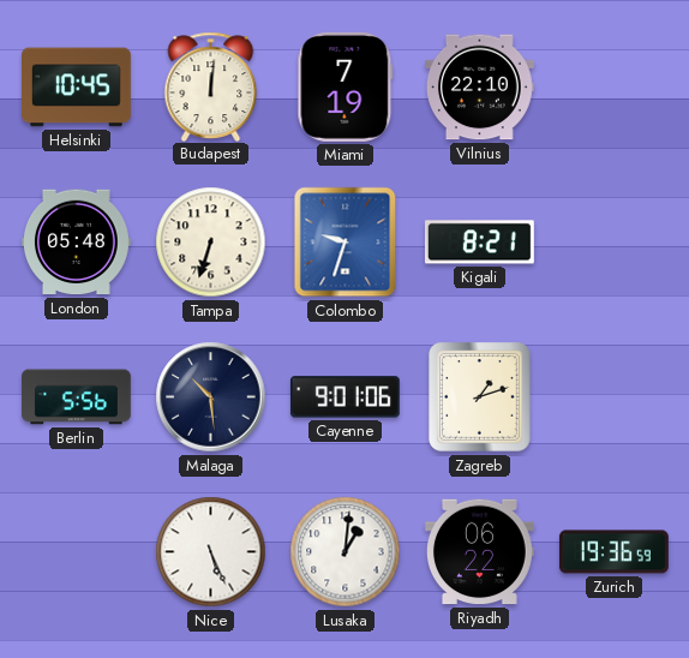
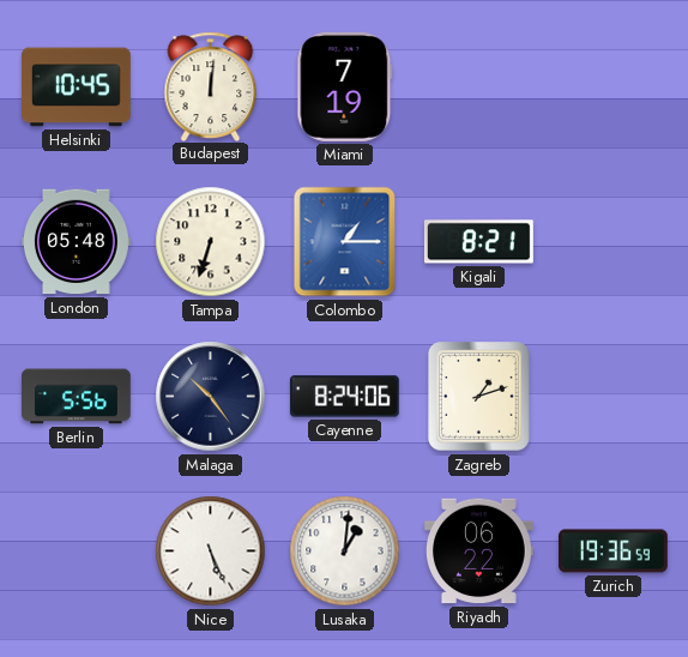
Vilnius: 22:10 -> none
Colombo: 9:33 -> 1:15
Malaga: 10:29 -> 10:24
Cayenne: 9:01 -> 8:24
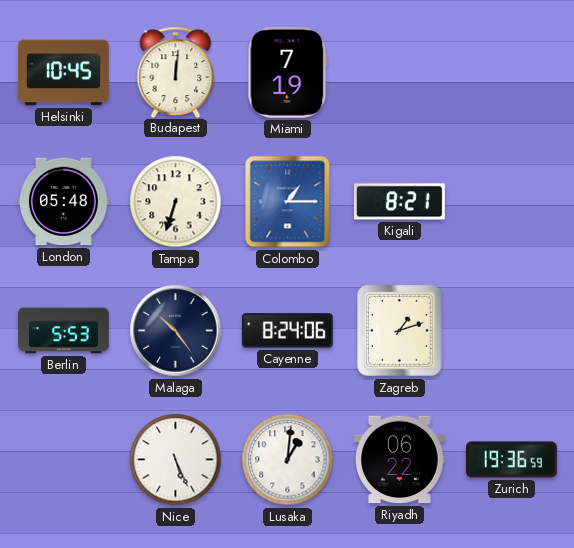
Berlin: 5:56 -> 5:53
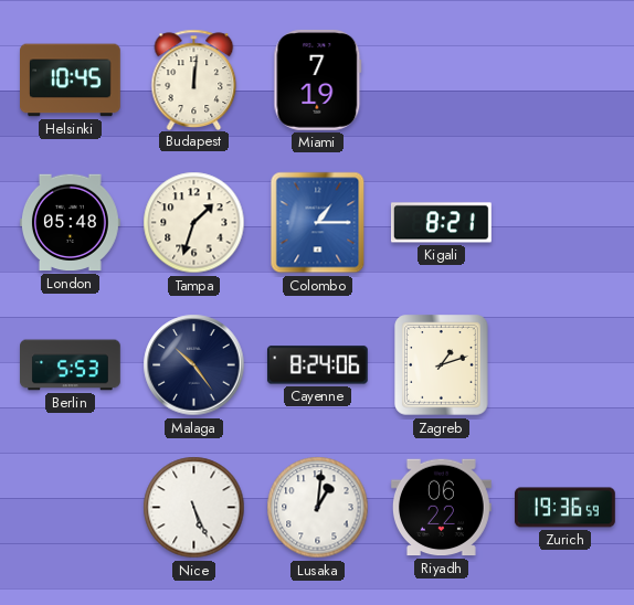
Tampa: 6:33 -> 1:33
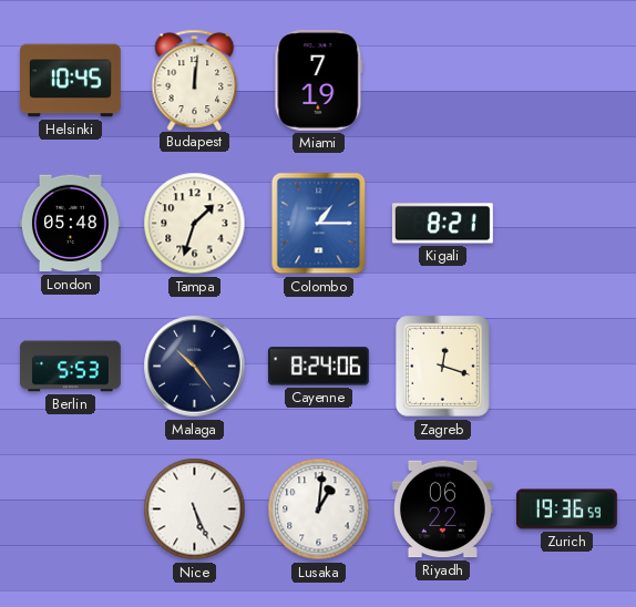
Zagreb: 1:12 -> 12:18
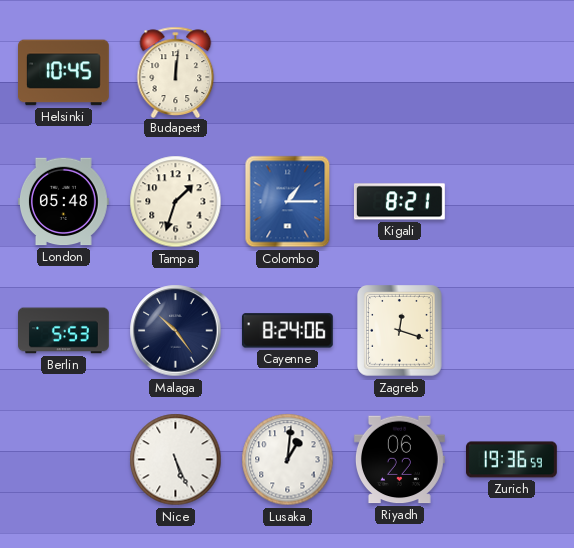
Miami: 7:19 -> none
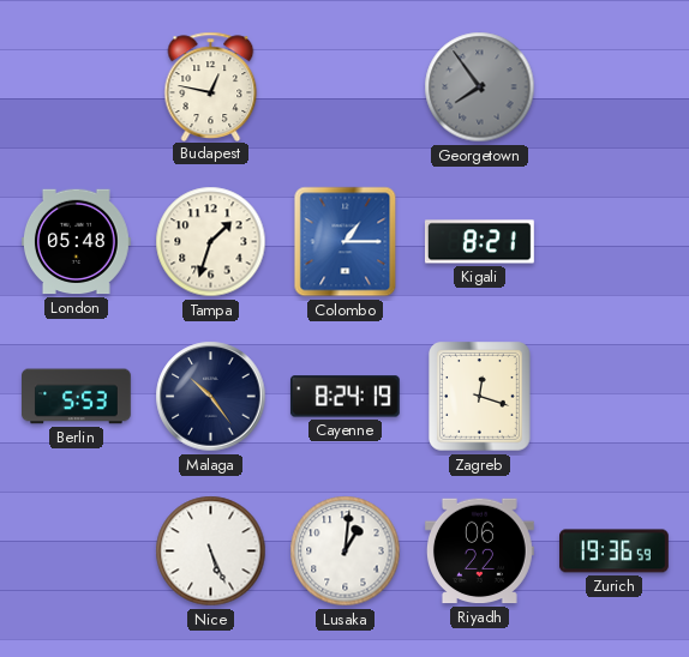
Helsinki: 10:45 -> none
Budapest: 12:01 -> 12:47
Georgetown: none -> 7:54
Cayenne: 8:24:06 -> 8:24:19
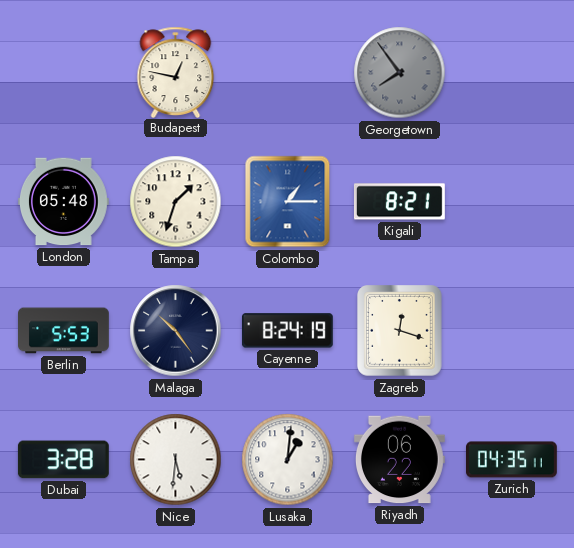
Dubai: none -> 3:28
Nice: 5:26 -> 5:31
Zurich: 19:36 -> 04:35
